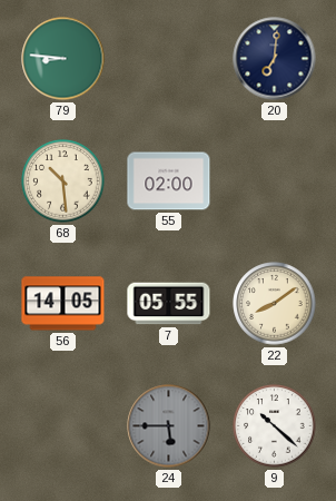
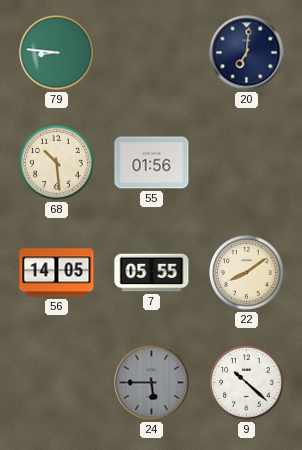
55: 02:00 -> 01:56
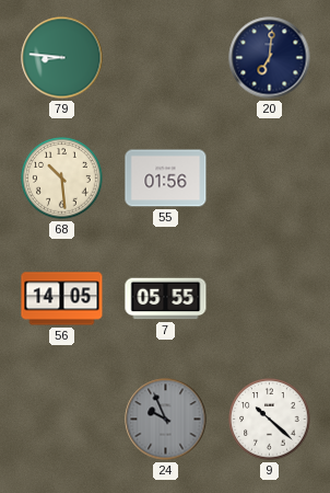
22: 8:09 -> none
24: 5:45 -> 9:56
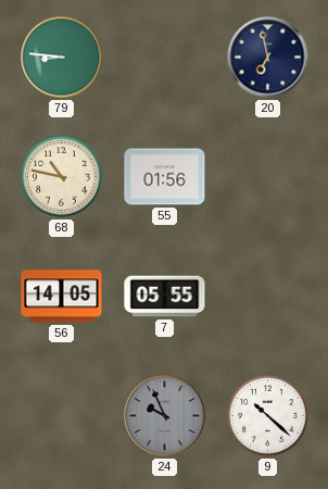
20: 7:01 -> 6:58
68: 10:29 -> 10:47
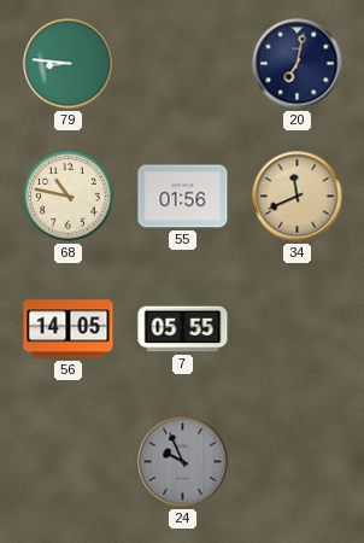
20: 6:58 -> 7:02
34: none -> 11:41
9: 10:22 -> none
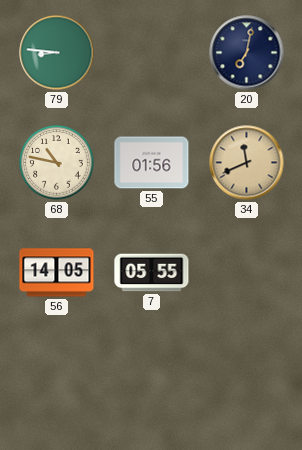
24: 9:56 -> none
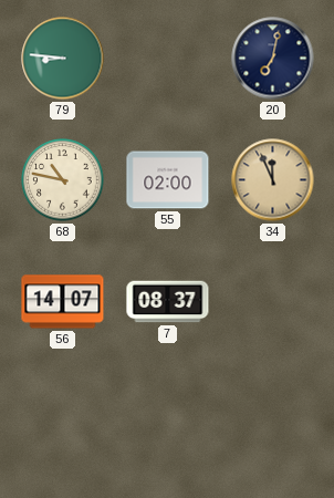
55: 01:56 -> 02:00
34: 11:41 -> 11:56
56: 14:05 -> 14:07
7: 05:55 -> 08:37
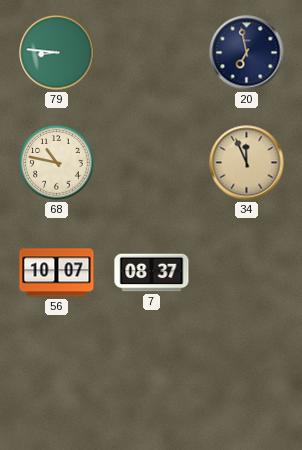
20: 7:02 -> 6:58
55: 02:00 -> none
56: 14:07 -> 10:07
